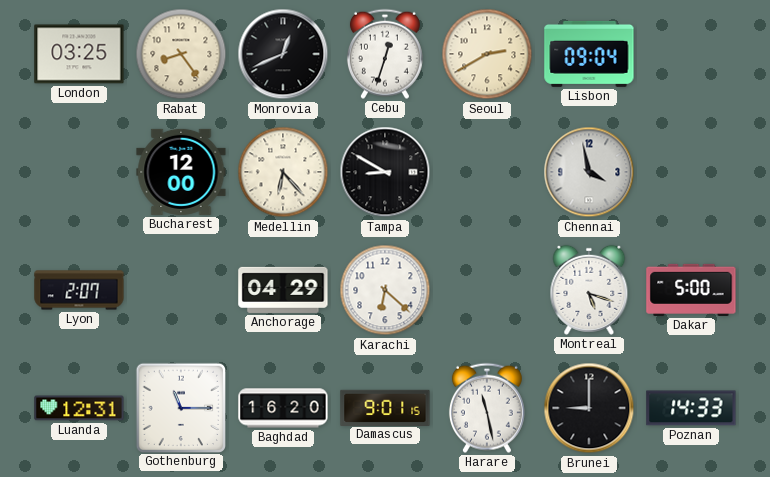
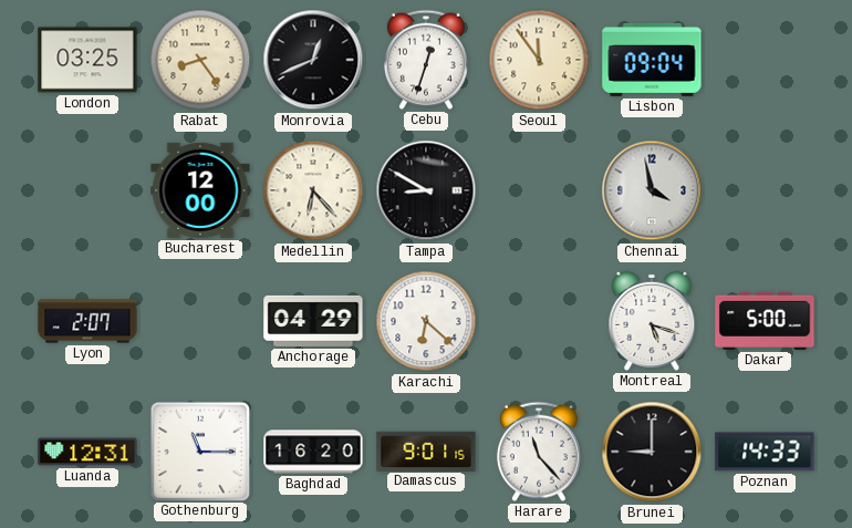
Seoul: 2:40 -> 11:54
Harare: 11:28 -> 11:23
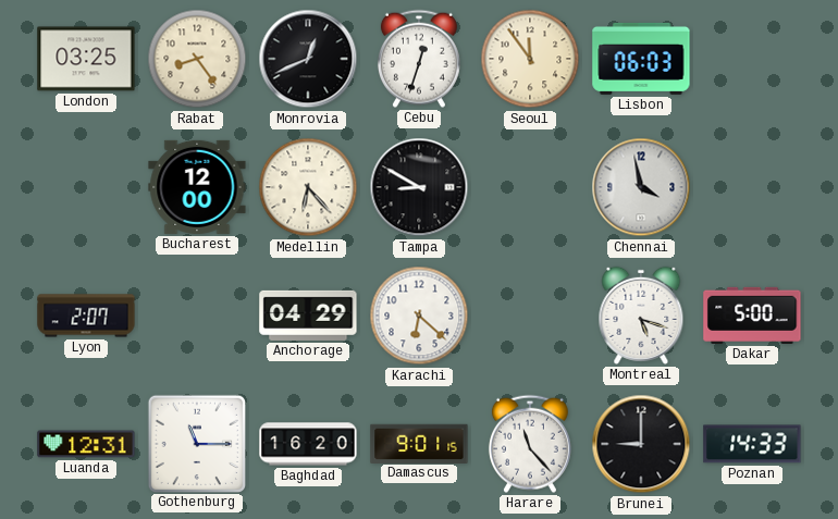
Lisbon: 09:04 -> 06:03
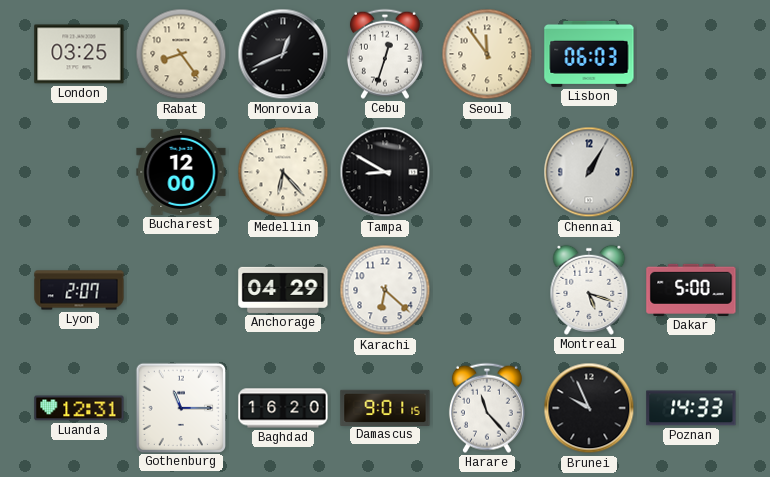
Chennai: 3:58 -> 1:05
Brunei: 9:00 -> 9:56
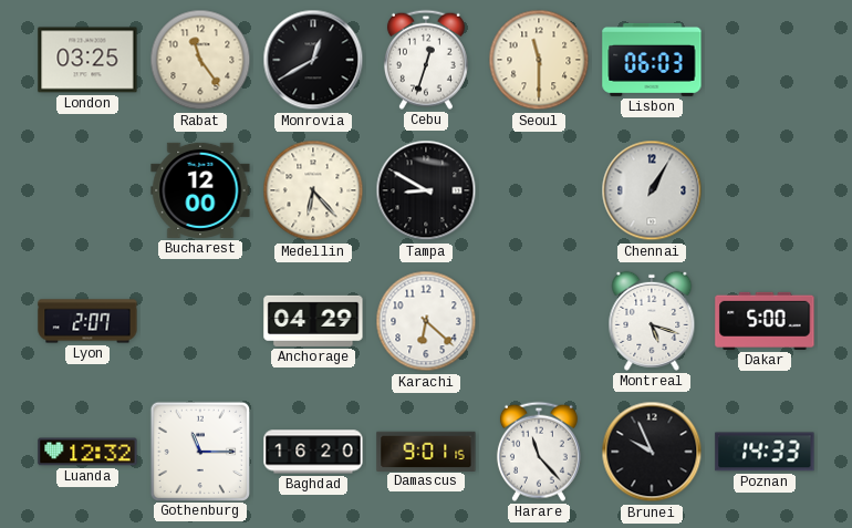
Rabat: 8:24 -> 11:24
Monrovia: 12:41 -> 12:40
Seoul: 11:54 -> 11:30
Luanda: 12:31 -> 12:32
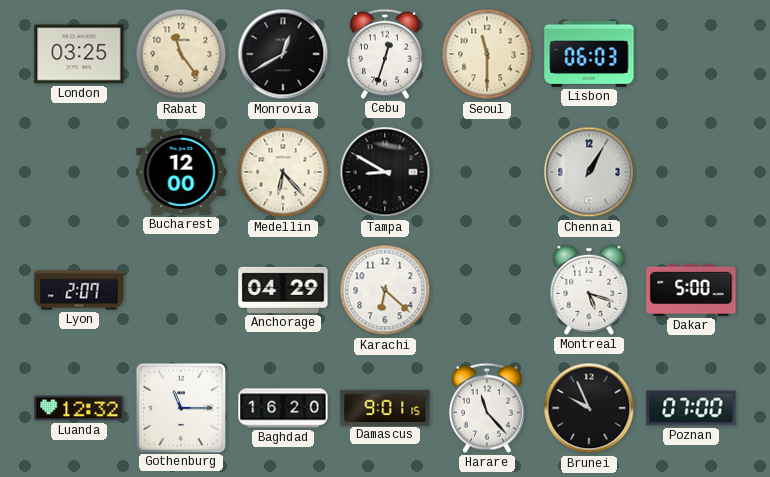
Poznan: 14:33 -> 07:00
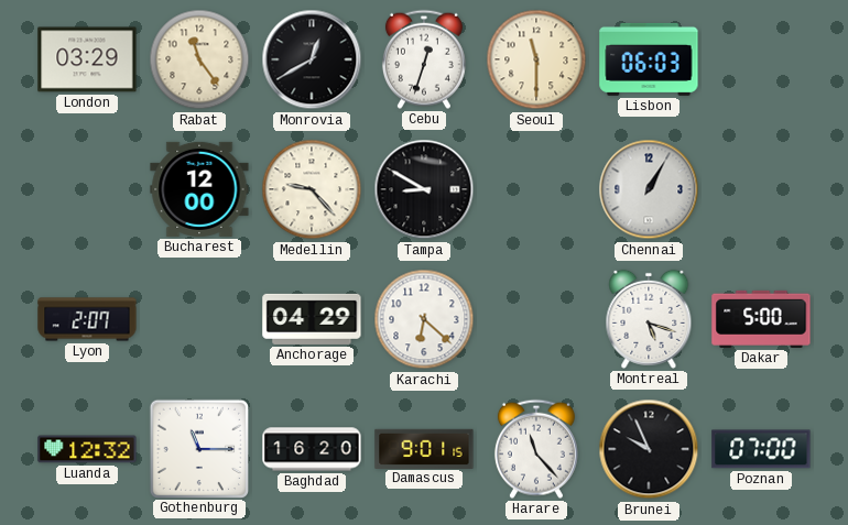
London: 03:25 -> 03:29
Medellin: 6:23 -> 9:23
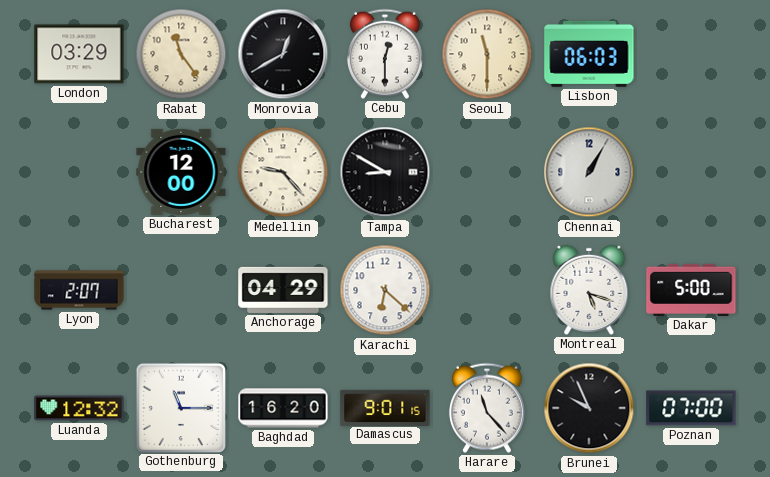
Cebu: 12:33 -> 12:30
